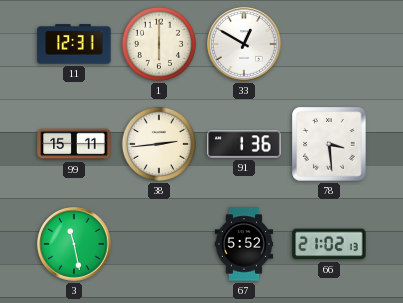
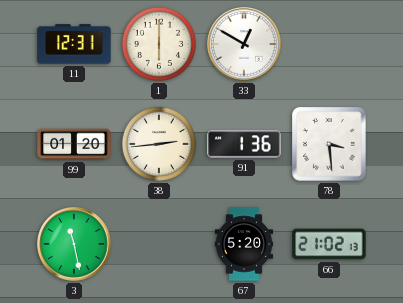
99: 15:11 -> 01:20
67: 5:52 -> 5:20
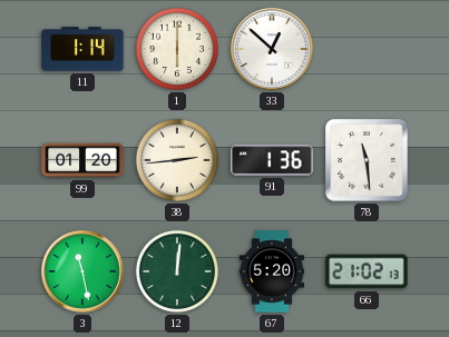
11: 12:31 -> 1:14
33: 12:50 -> 12:52
78: 3:29 -> 11:29
12: none -> 12:01
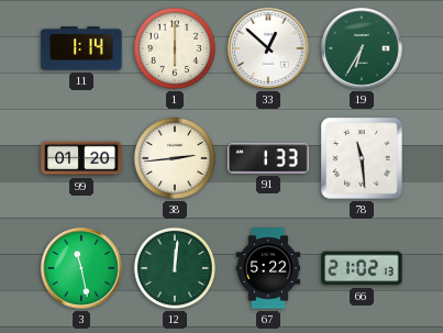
19: none -> 6:35
91: 1:36 -> 1:33
67: 5:20 -> 5:22
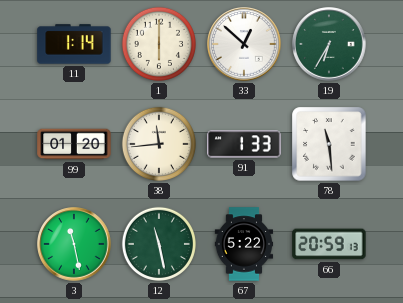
38: 2:44 -> 11:44
12: 12:01 -> 11:28
66: 21:02 -> 20:59
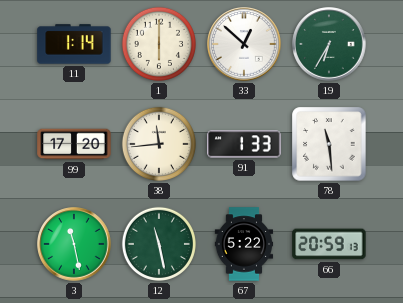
99: 01:20 -> 17:20
